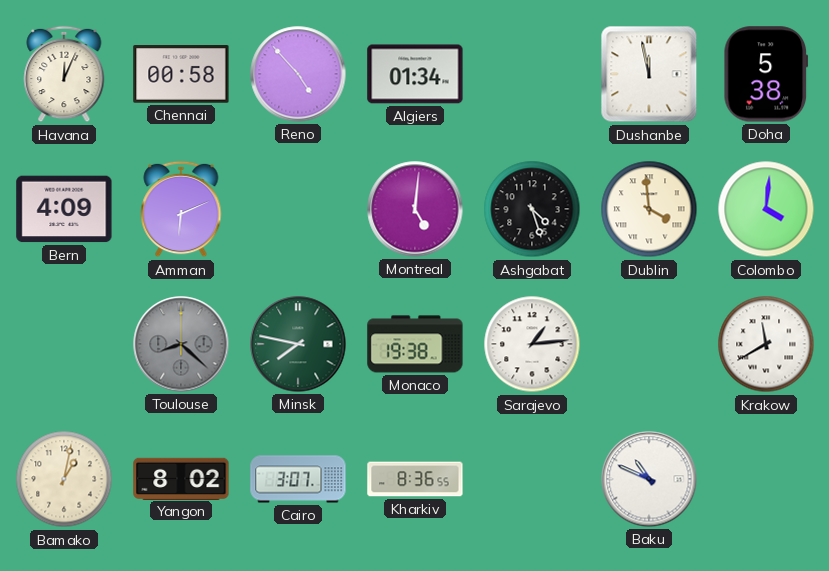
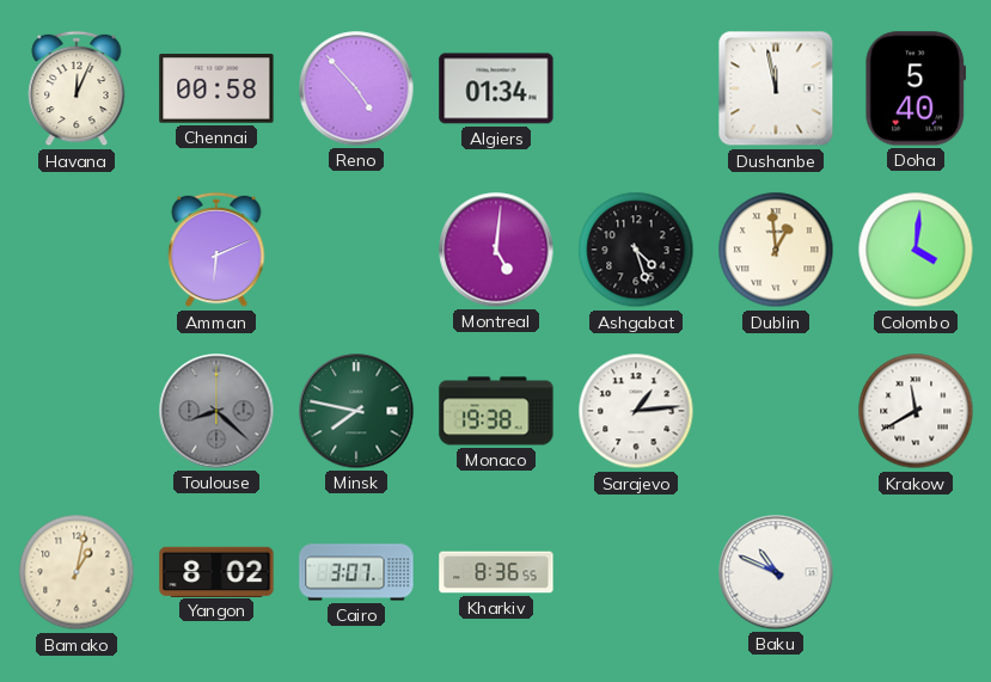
Doha: 5:38 -> 5:40
Bern: 4:09 -> none
Dublin: 3:59 -> 12:59
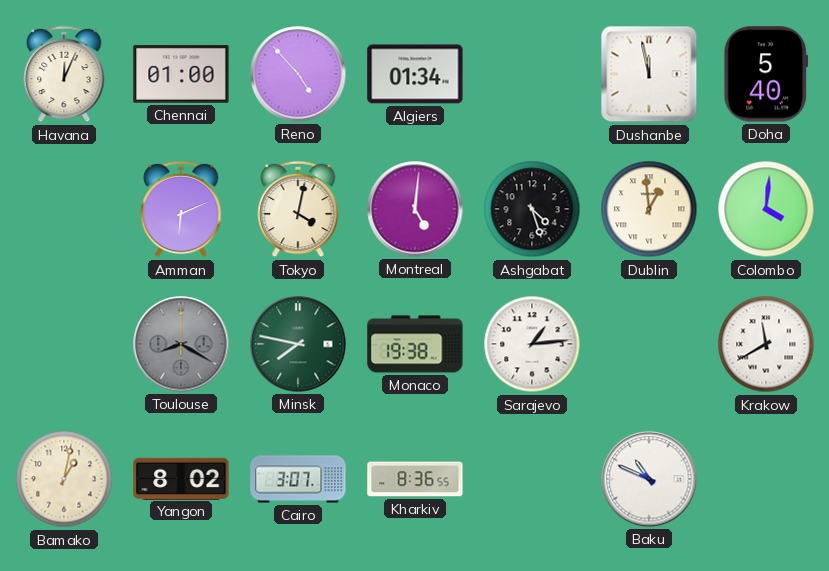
Chennai: 00:58 -> 01:00
Tokyo: none -> 4:02
Toulouse: 8:22 -> 8:20
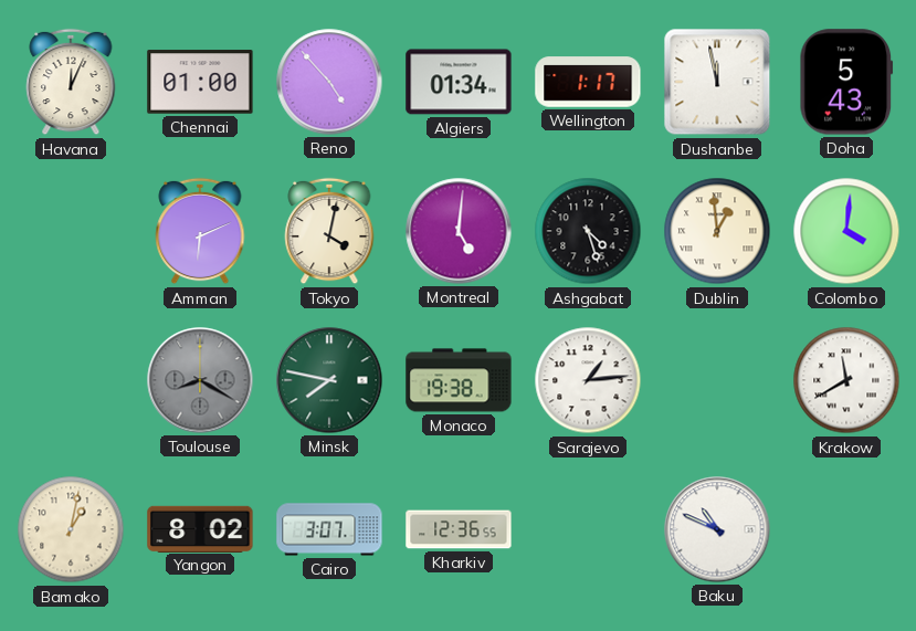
Wellington: none -> 1:17
Doha: 5:40 -> 5:43
Kharkiv: 8:36 -> 12:36
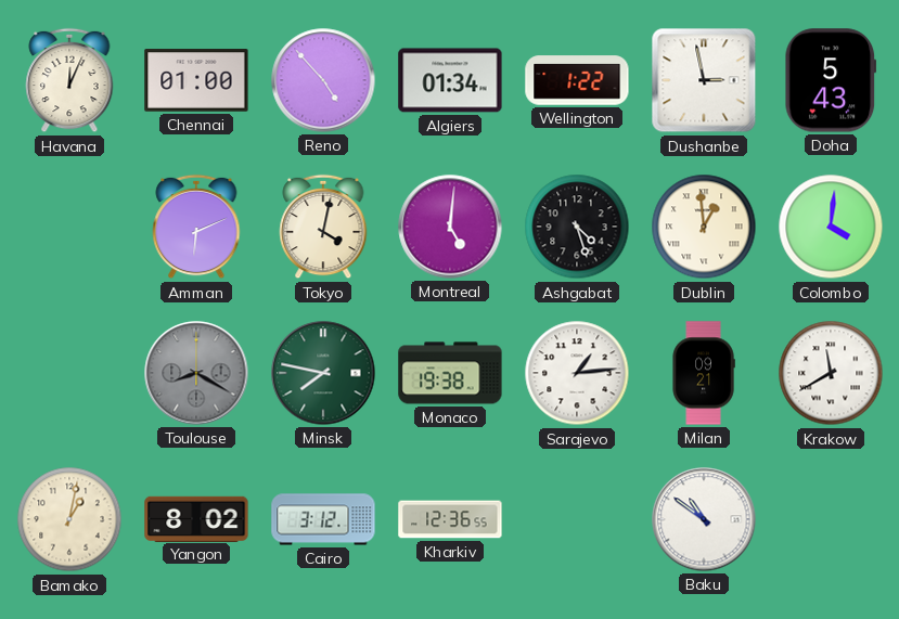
Wellington: 1:17 -> 1:22
Dushanbe: 11:58 -> 2:58
Milan: none -> 09:21
Cairo: 3:07 -> 3:12
Baku: 10:49 -> 10:51
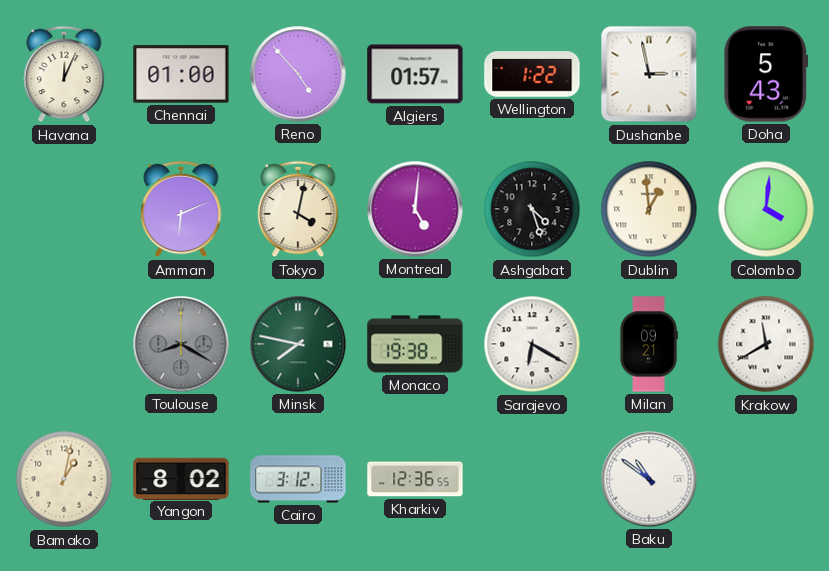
Algiers: 01:34 -> 01:57
Sarajevo: 1:14 -> 6:20
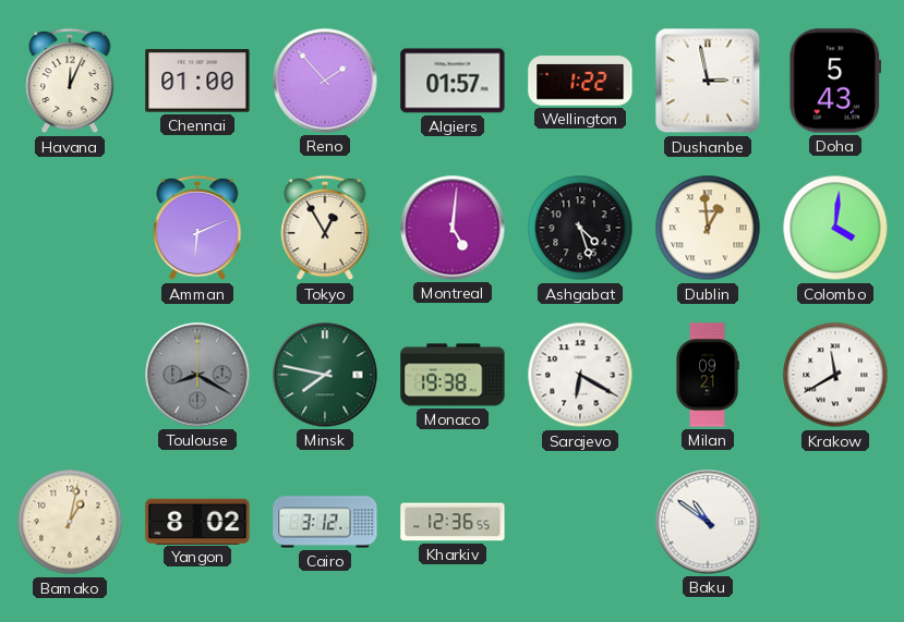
Reno: 4:53 -> 1:53
Tokyo: 4:02 -> 12:55
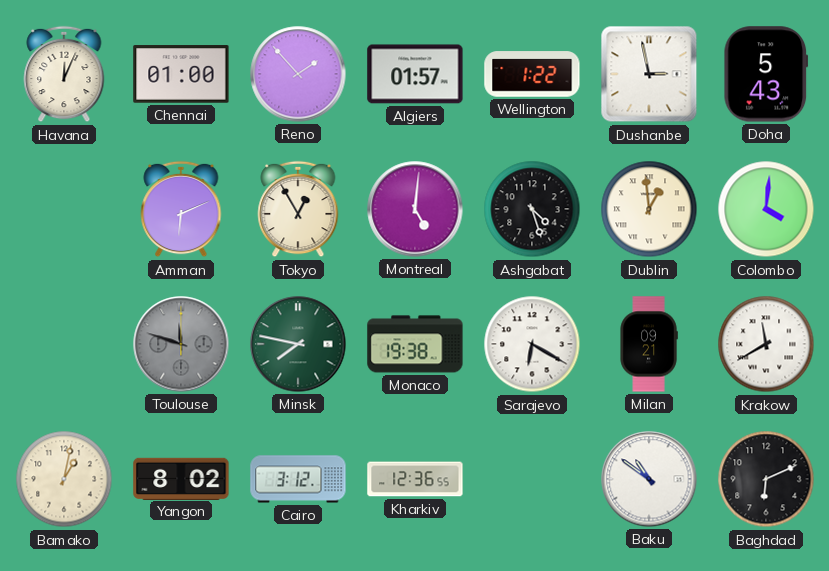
Toulouse: 8:20 -> 11:48
Baghdad: none -> 6:11
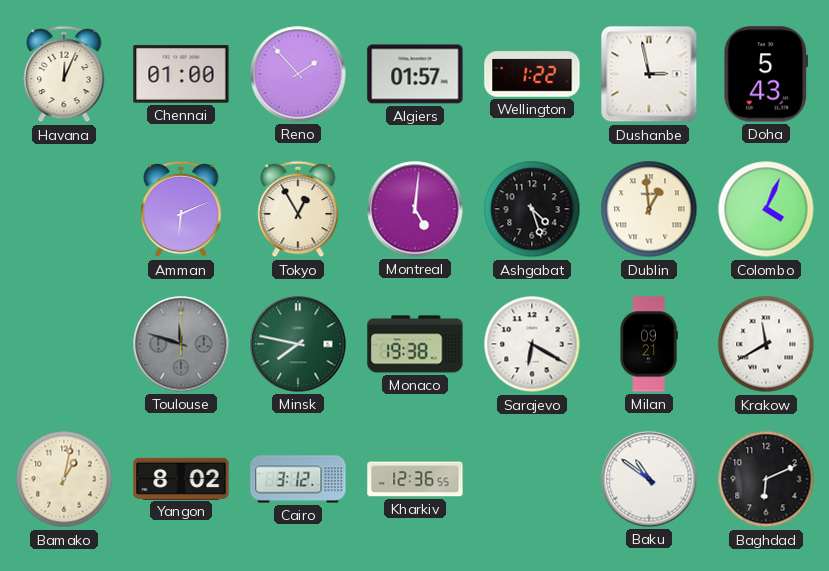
Colombo: 4:01 -> 4:04
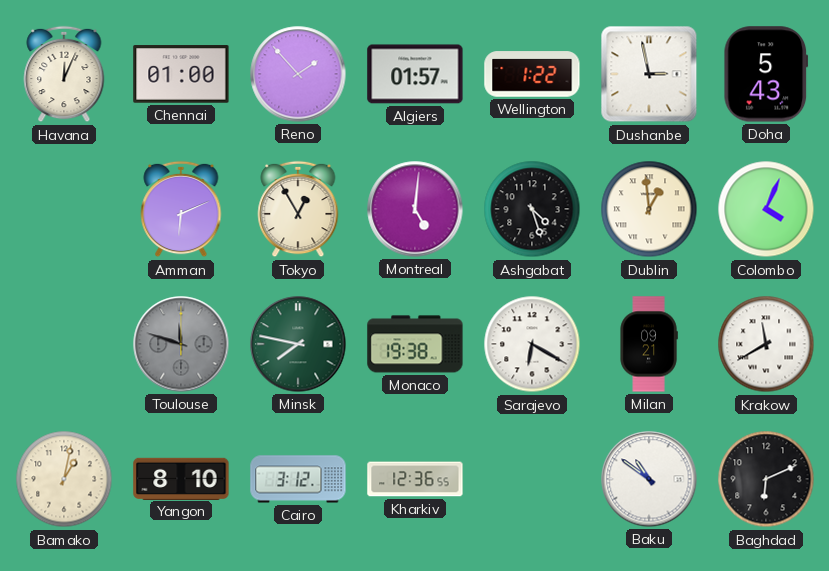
Yangon: 8:02 -> 8:10
